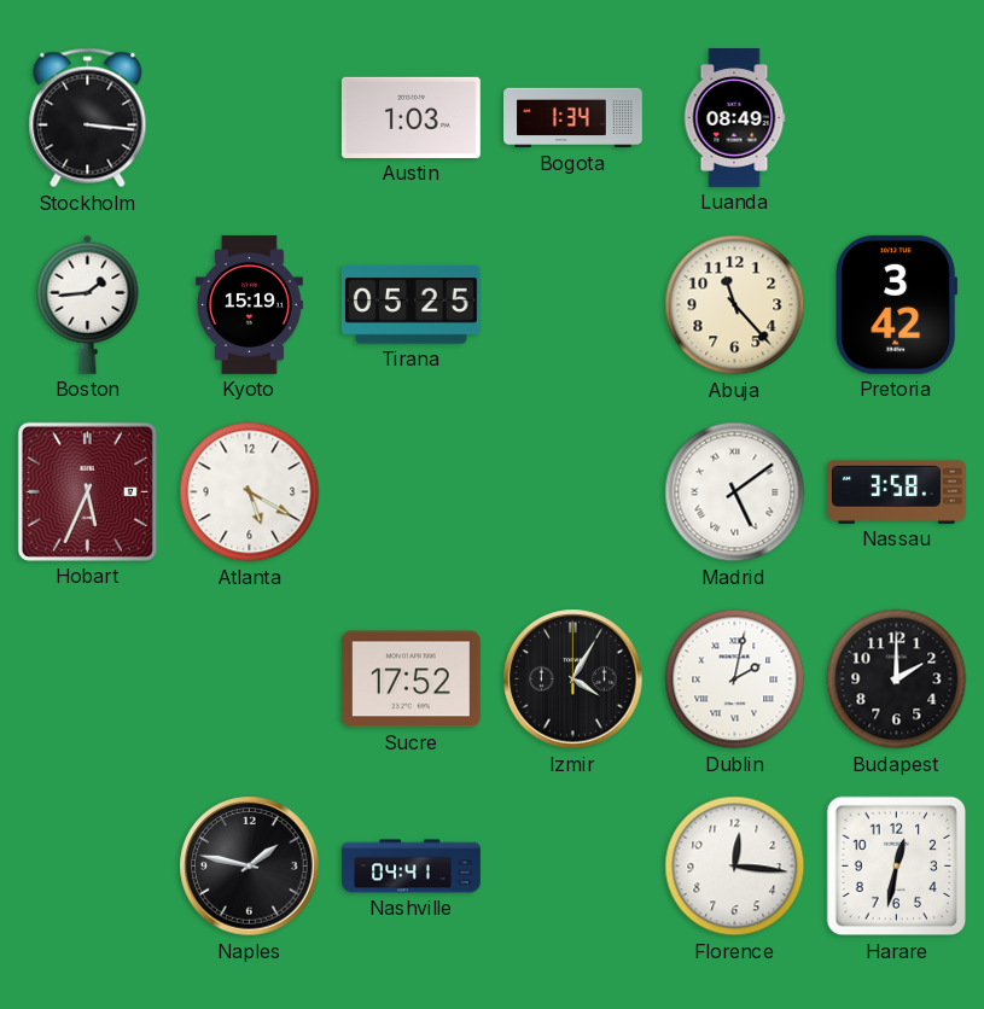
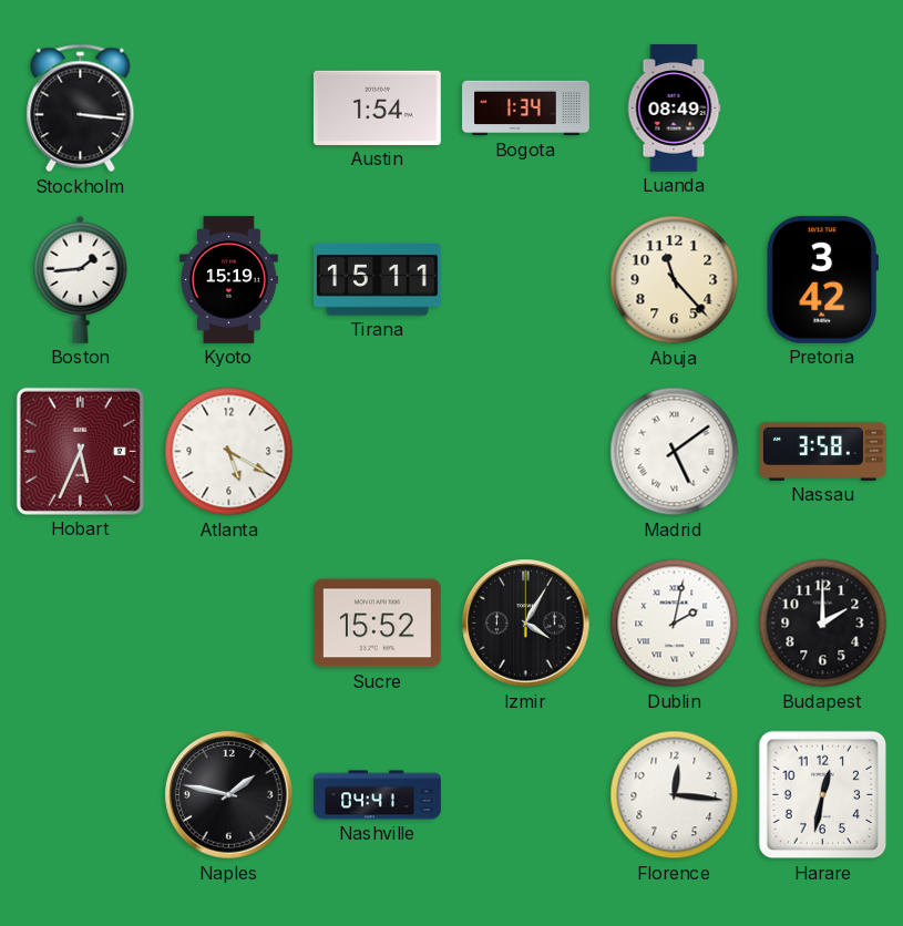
Austin: 1:03 -> 1:54
Tirana: 05:25 -> 15:11
Sucre: 17:52 -> 15:52
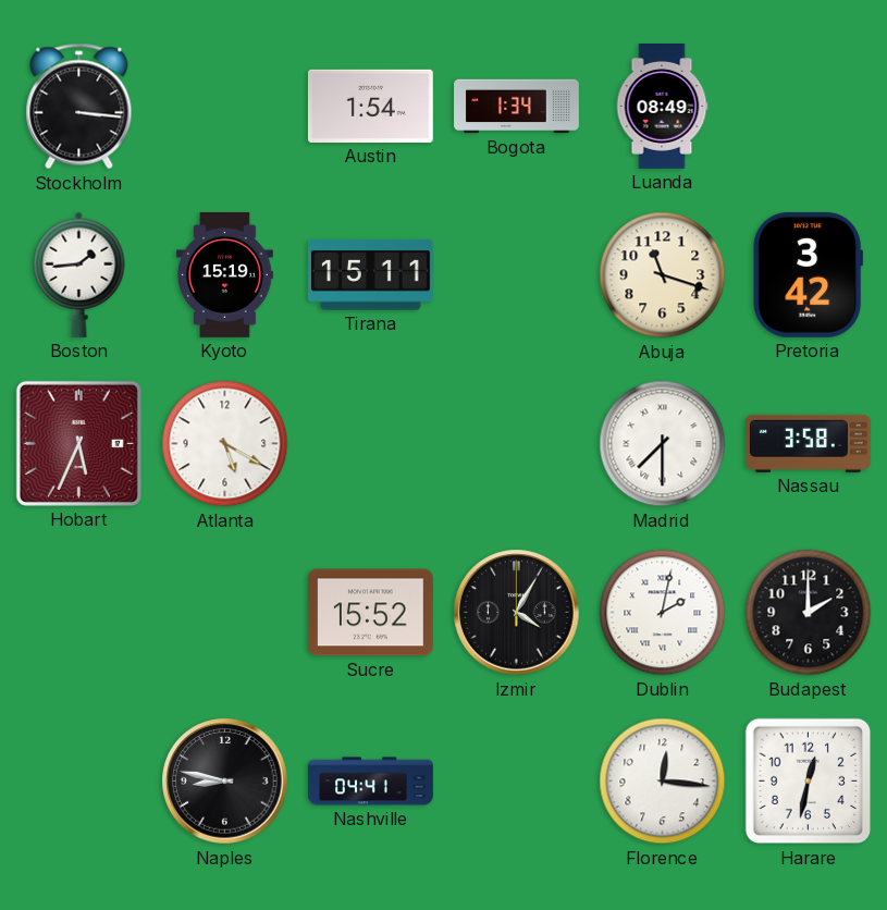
Abuja: 11:23 -> 11:18
Madrid: 5:09 -> 7:30
Naples: 1:47 -> 8:47
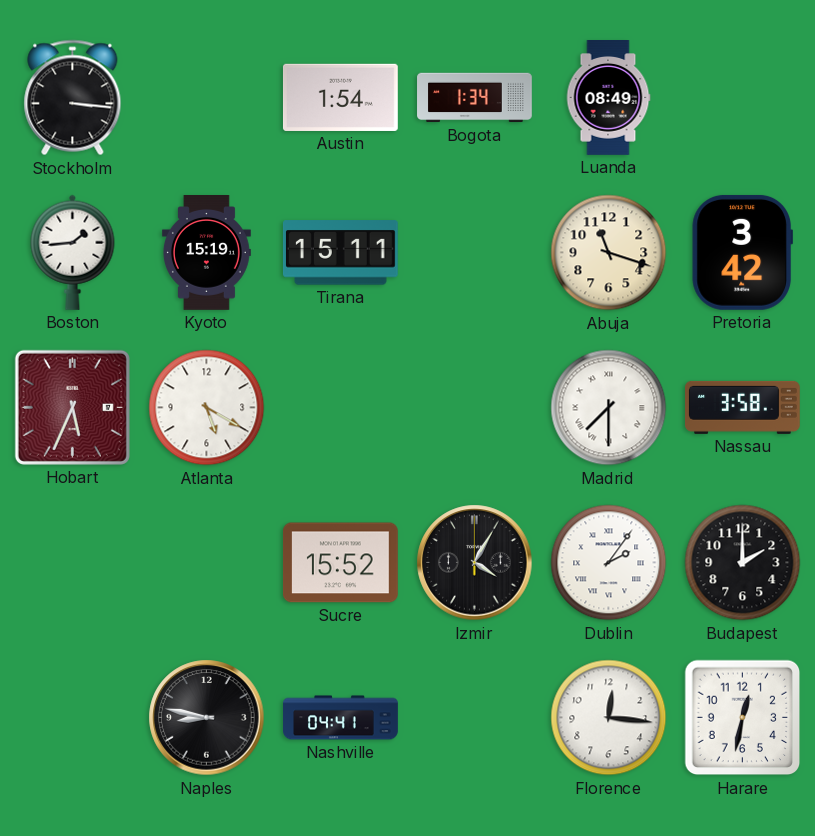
Dublin: 2:02 -> 2:06
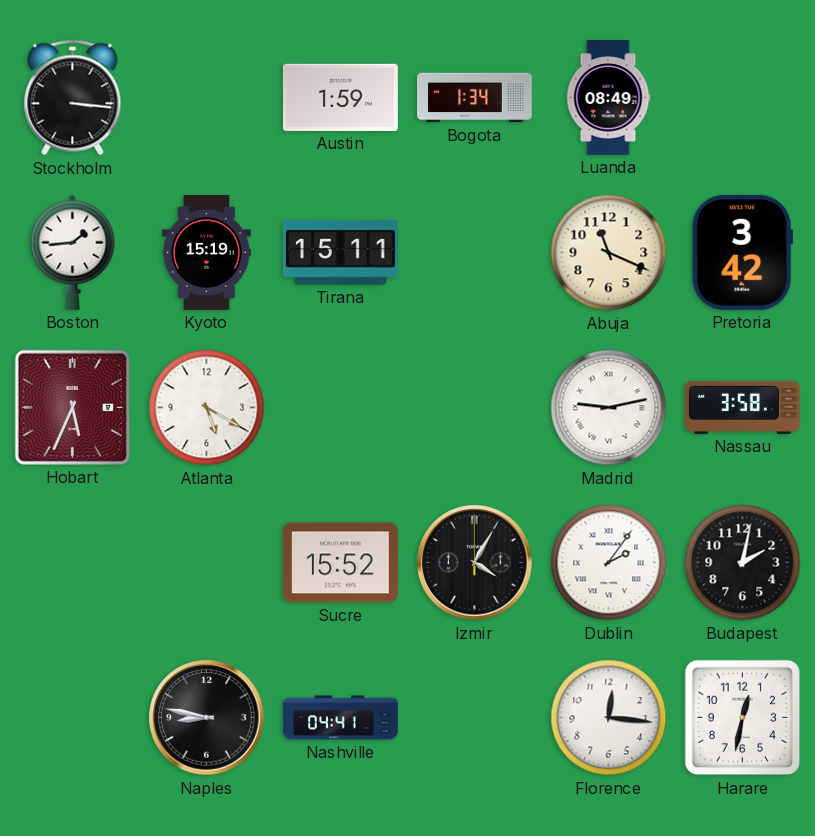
Austin: 1:54 -> 1:59
Abuja: 11:18 -> 11:19
Madrid: 7:30 -> 9:13
Budapest: 2:00 -> 2:02
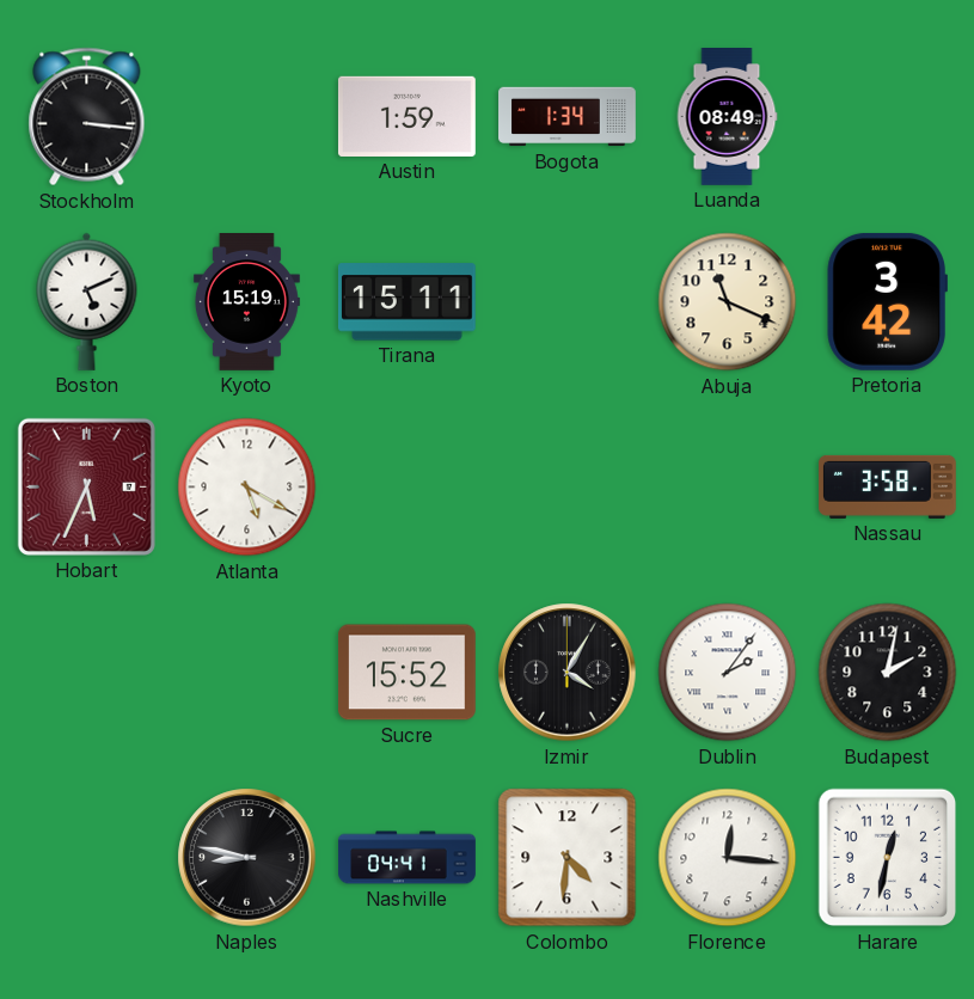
Boston: 1:44 -> 5:11
Madrid: 9:13 -> none
Colombo: none -> 4:31
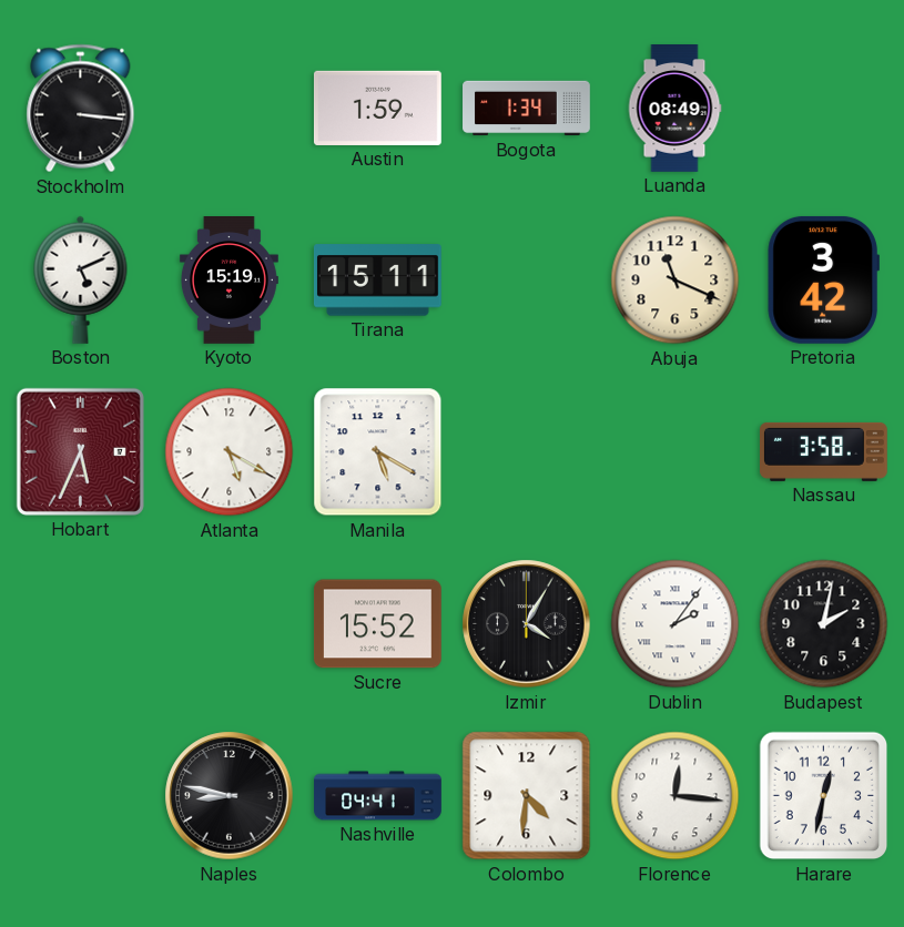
Manila: none -> 5:20
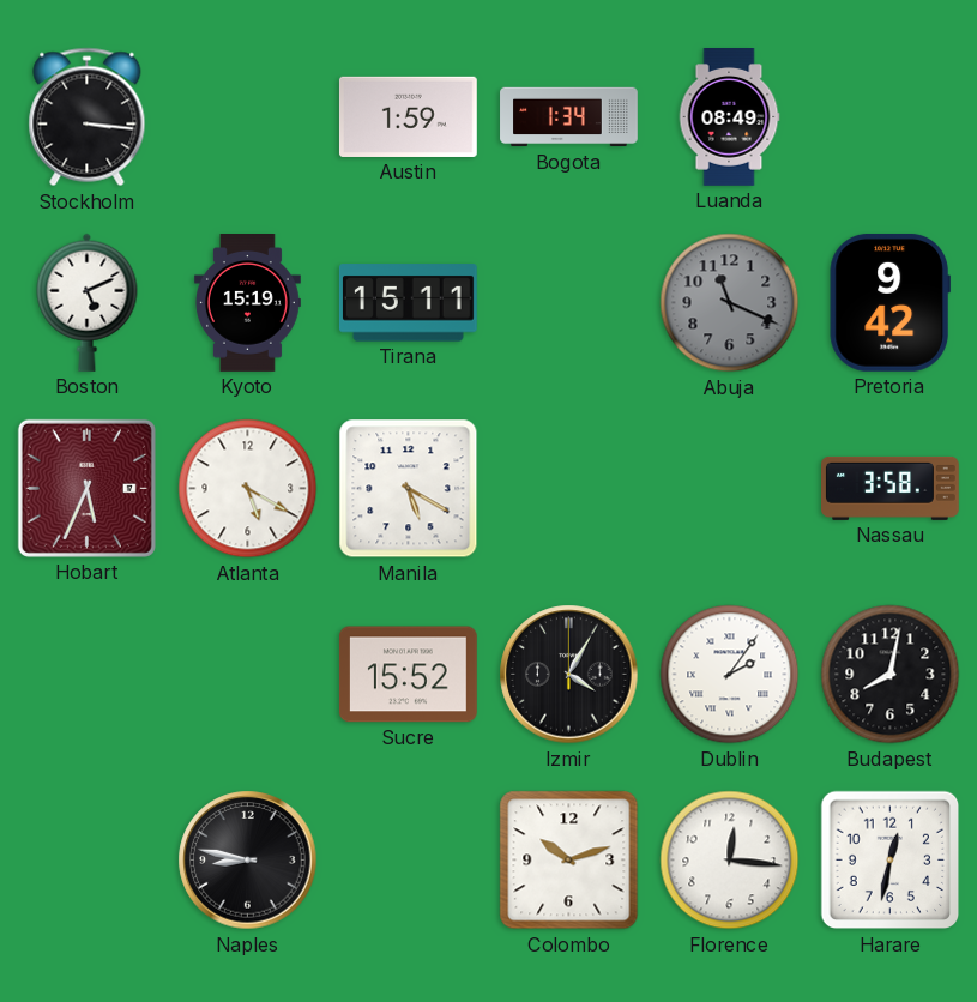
Abuja dial: cream -> grey
Pretoria: 3:42 -> 9:42
Budapest: 2:02 -> 8:02
Nashville: 04:41 -> none
Colombo: 4:31 -> 10:12
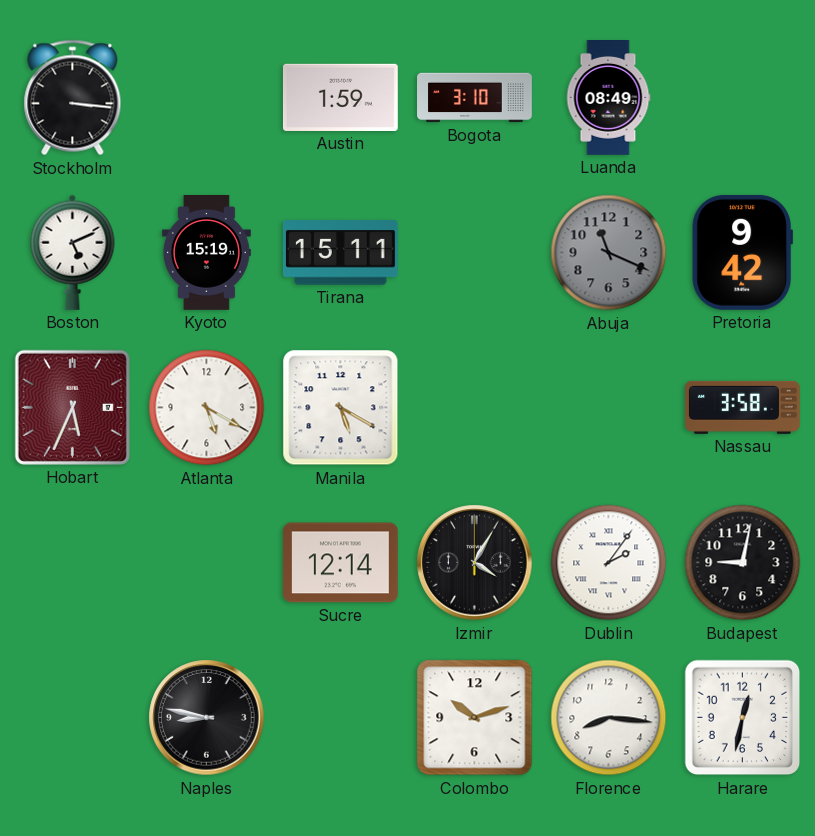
Bogota: 1:34 -> 3:10
Sucre: 15:52 -> 12:14
Budapest: 8:02 -> 9:02
Florence: 12:16 -> 8:16
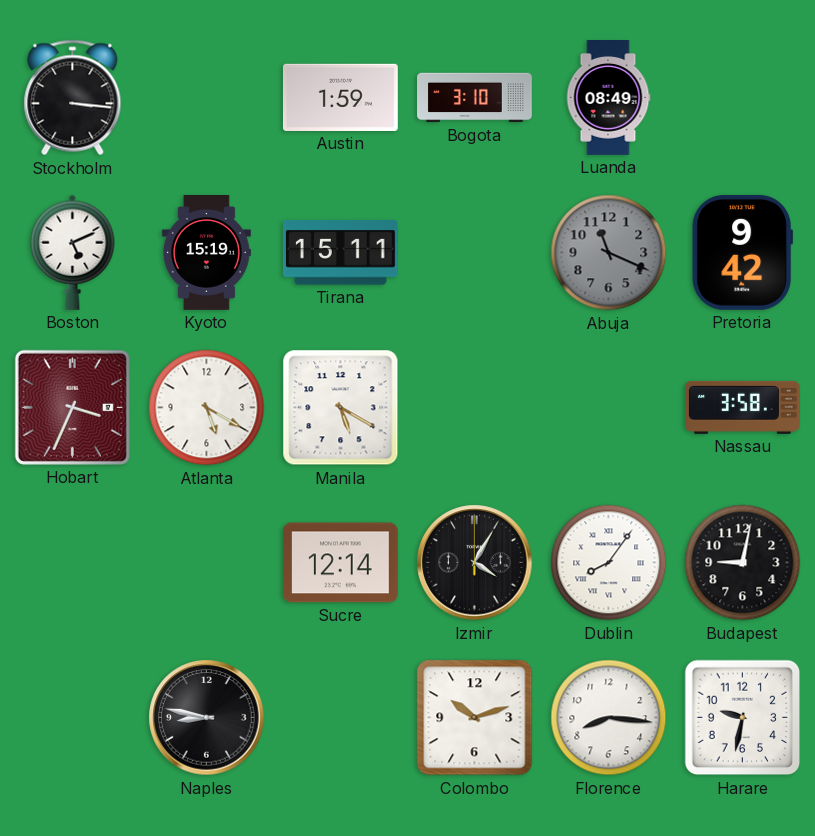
Hobart: 5:34 -> 3:34
Dublin: 2:06 -> 8:06
Harare: 12:32 -> 9:32
